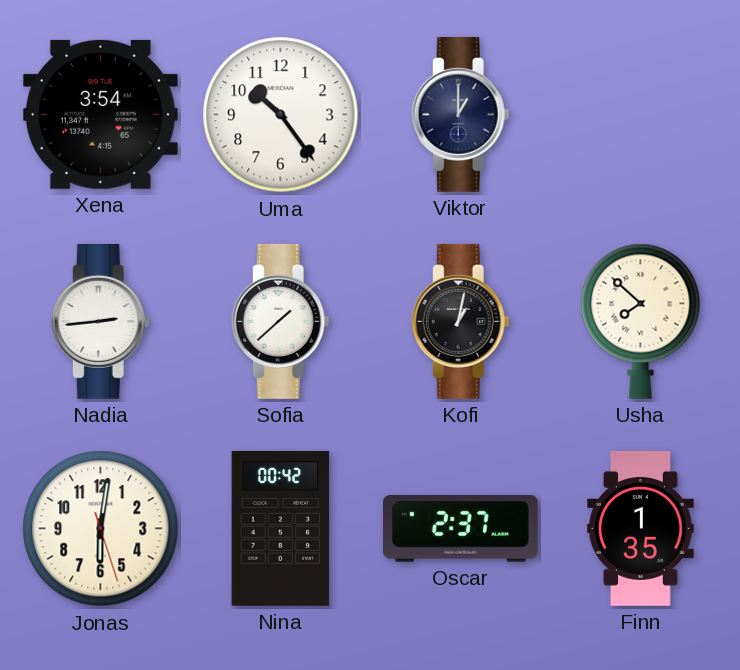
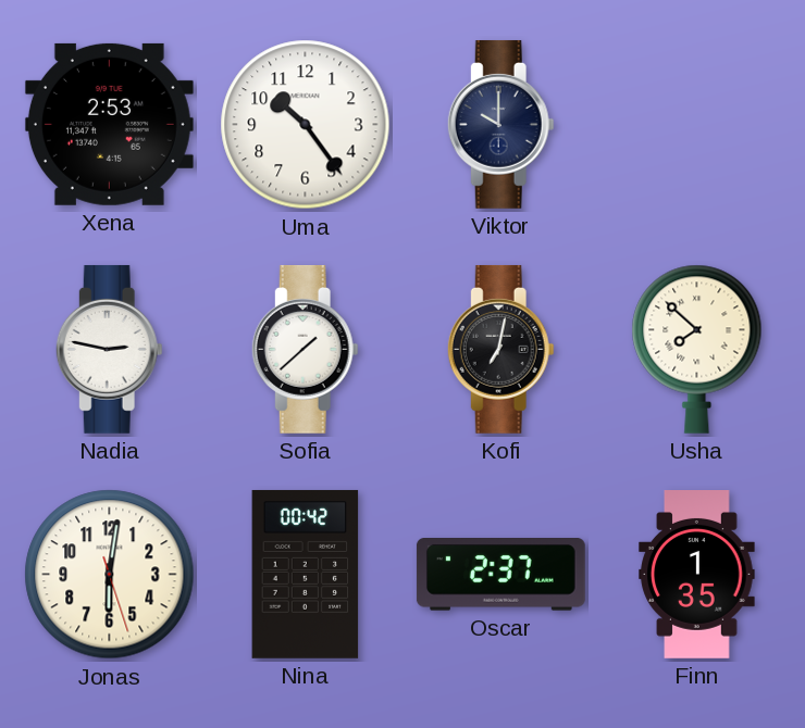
Xena: 3:54 -> 2:53
Viktor: 1:00 -> 10:00
Nadia: 2:44 -> 2:47
Kofi: 1:02 -> 7:02
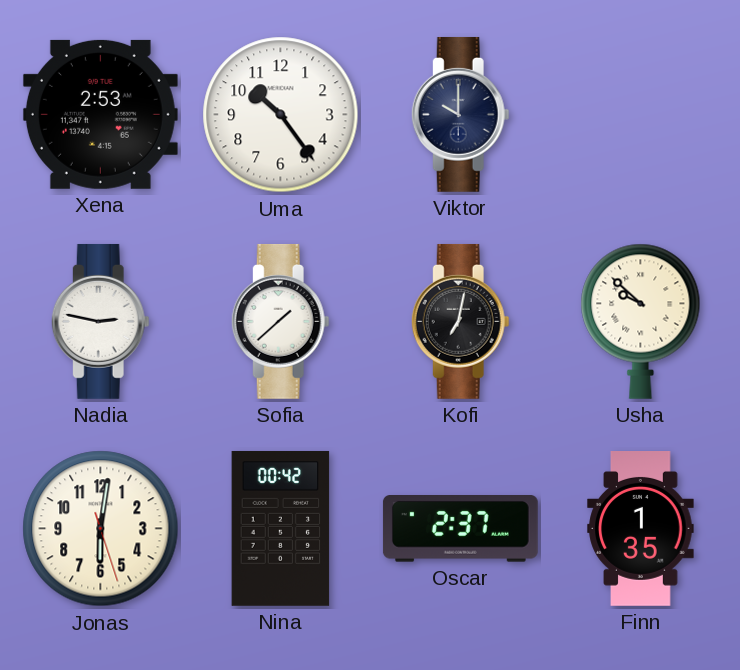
Usha: 7:52 -> 9:52
